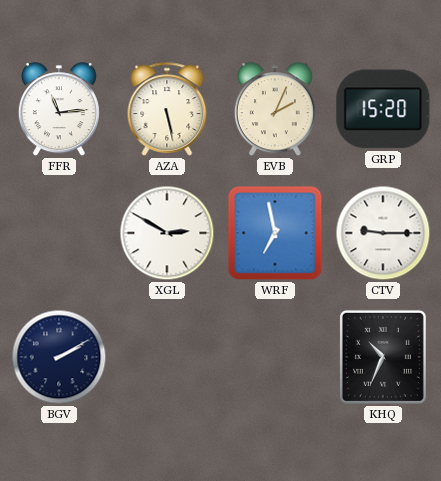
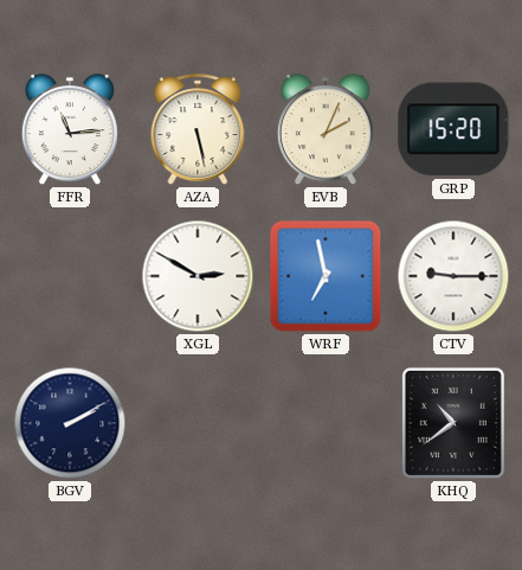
KHQ: 10:34 -> 10:39
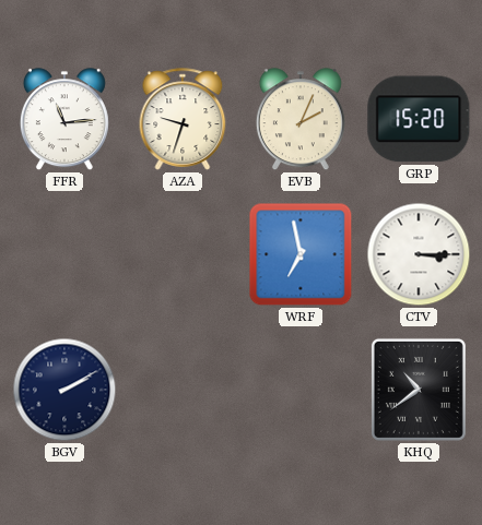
AZA: 5:28 -> 9:33
XGL: 2:50 -> none
CTV: 9:15 -> 3:15
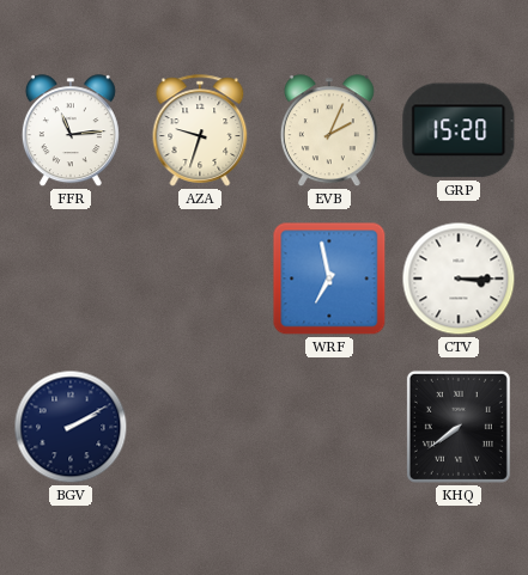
KHQ: 10:39 -> 7:39
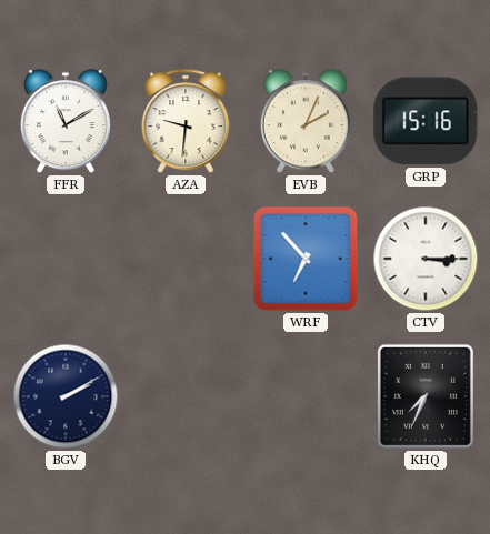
FFR: 11:14 -> 11:10
AZA: 9:33 -> 9:31
GRP: 15:20 -> 15:16
WRF: 6:58 -> 6:53
KHQ: 7:39 -> 7:34
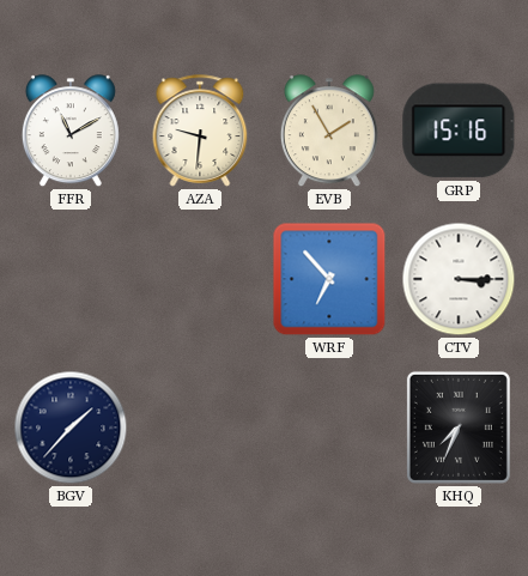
EVB: 2:04 -> 1:55
BGV: 2:10 -> 1:37
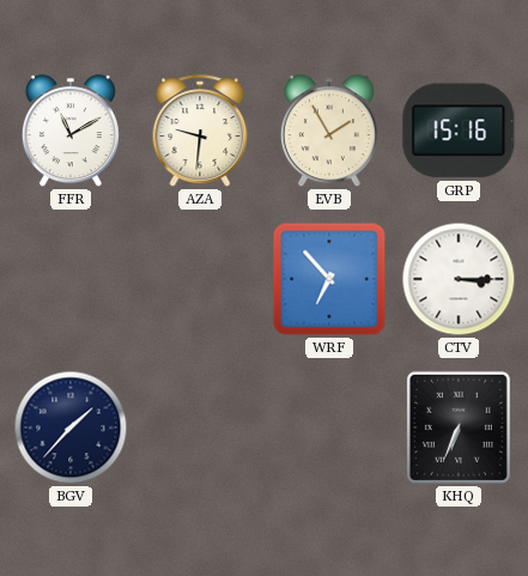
KHQ: 7:34 -> 6:34
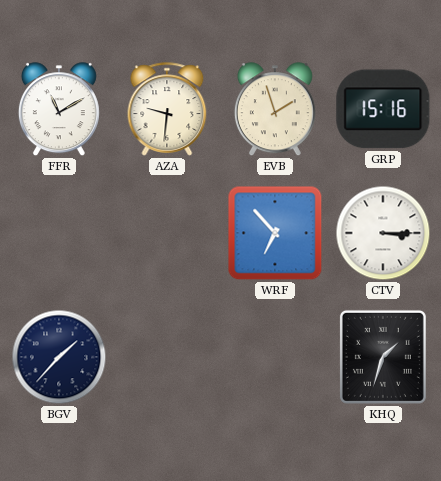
EVB: 1:55 -> 1:57
KHQ: 6:34 -> 1:33
